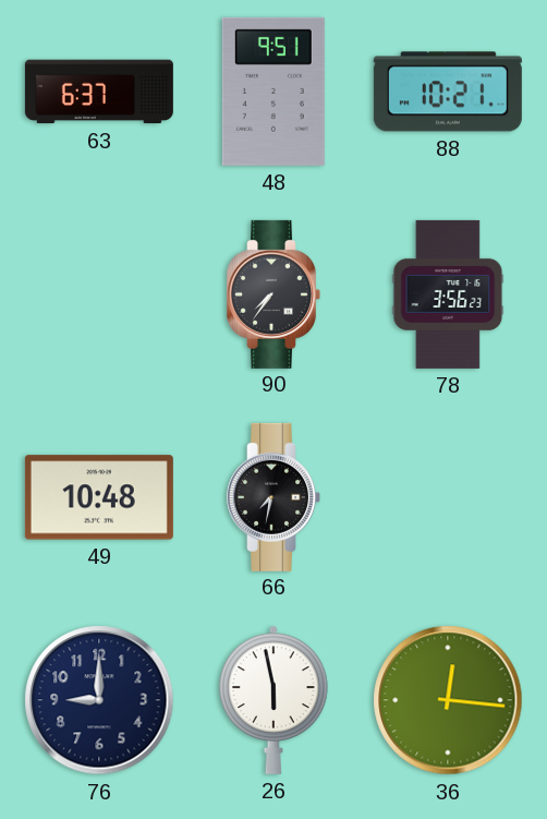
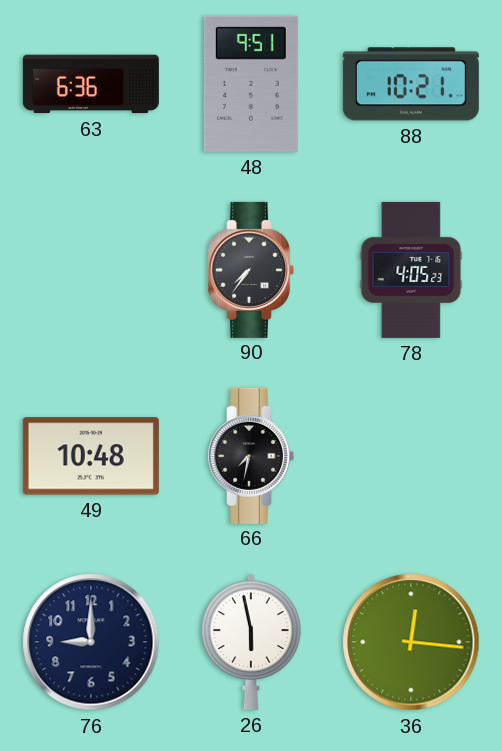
63: 6:37 -> 6:36
78: 3:56 -> 4:05
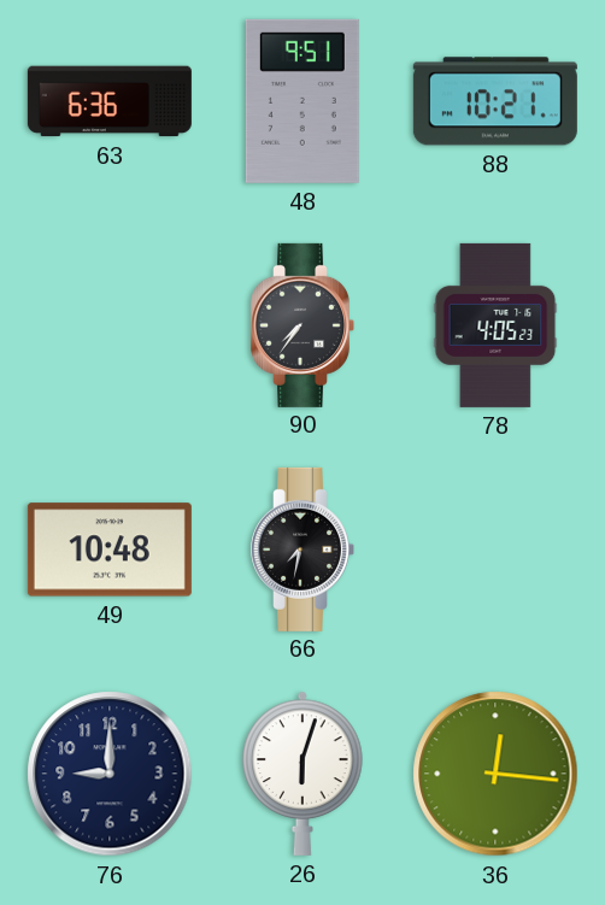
26: 5:58 -> 6:03
